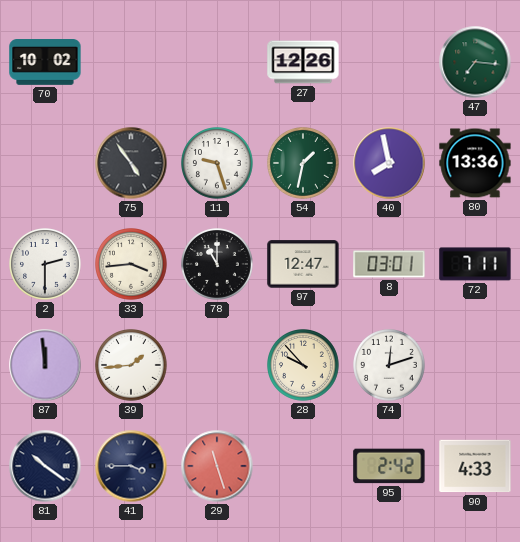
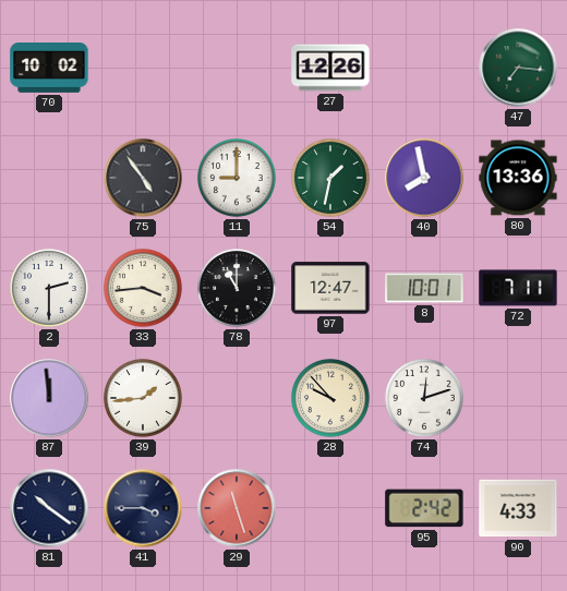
11: 9:27 -> 9:00
8: 03:01 -> 10:01
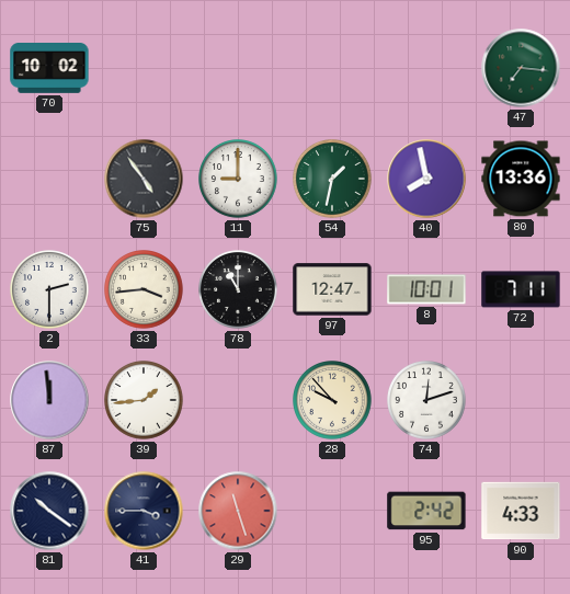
27: 12:26 -> none
